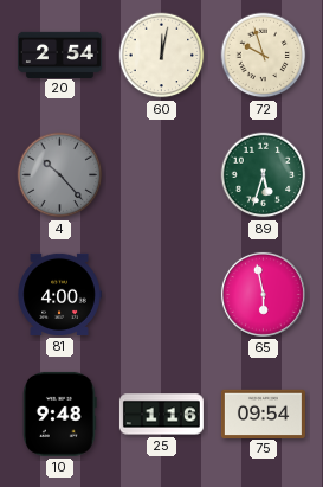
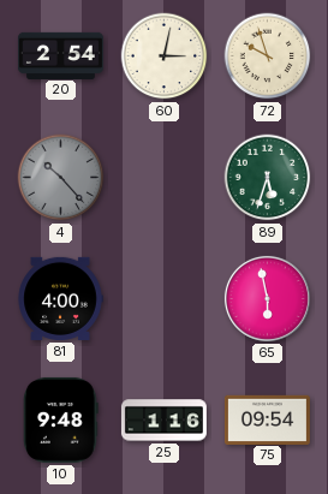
60: 12:02 -> 3:02
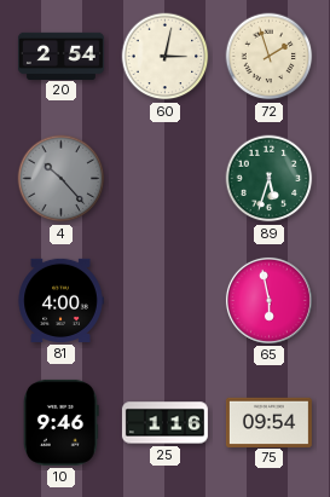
72: 9:57 -> 1:57
10: 9:48 -> 9:46
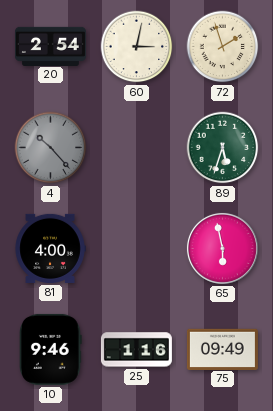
75: 09:54 -> 09:49
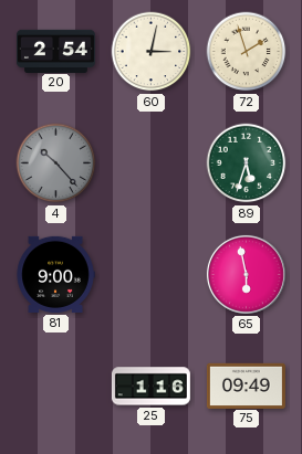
81: 4:00 -> 9:00
10: 9:46 -> none
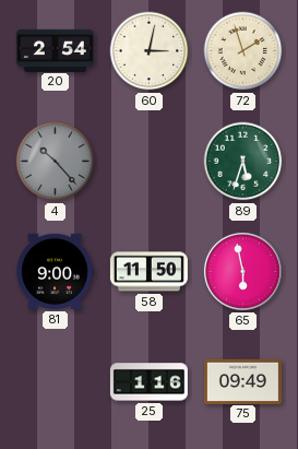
58: none -> 11:50
